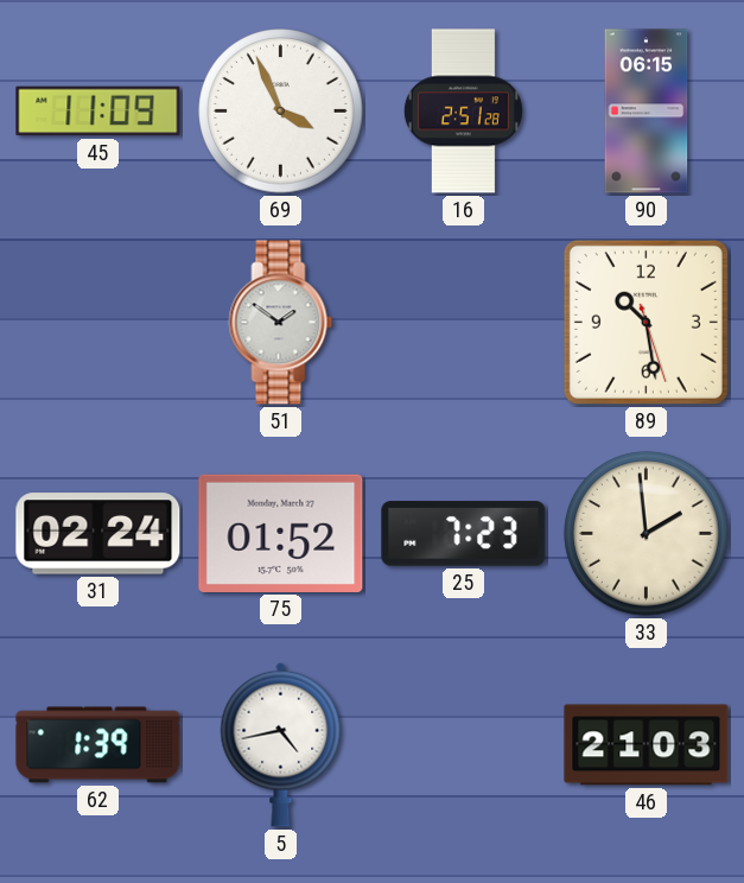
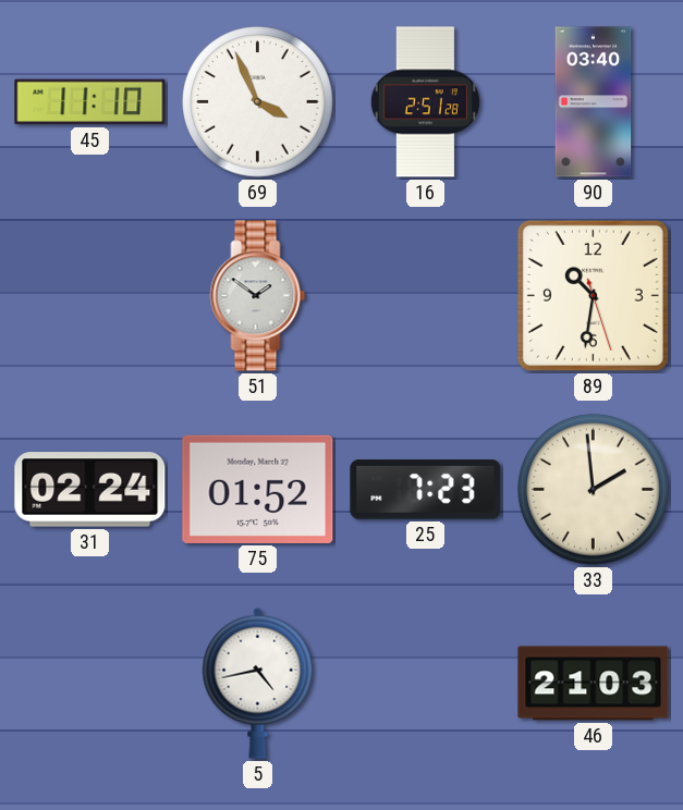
45: 11:09 -> 11:10
90: 06:15 -> 03:40
89: 10:28 -> 10:31
62: 1:39 -> none
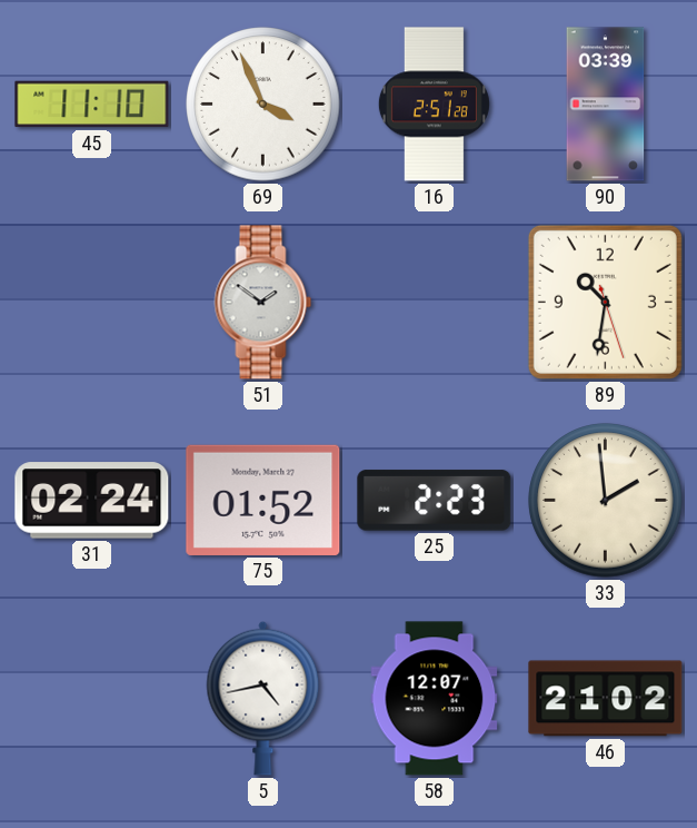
90: 03:40 -> 03:39
25: 7:23 -> 2:23
58: none -> 12:07
46: 21:03 -> 21:02
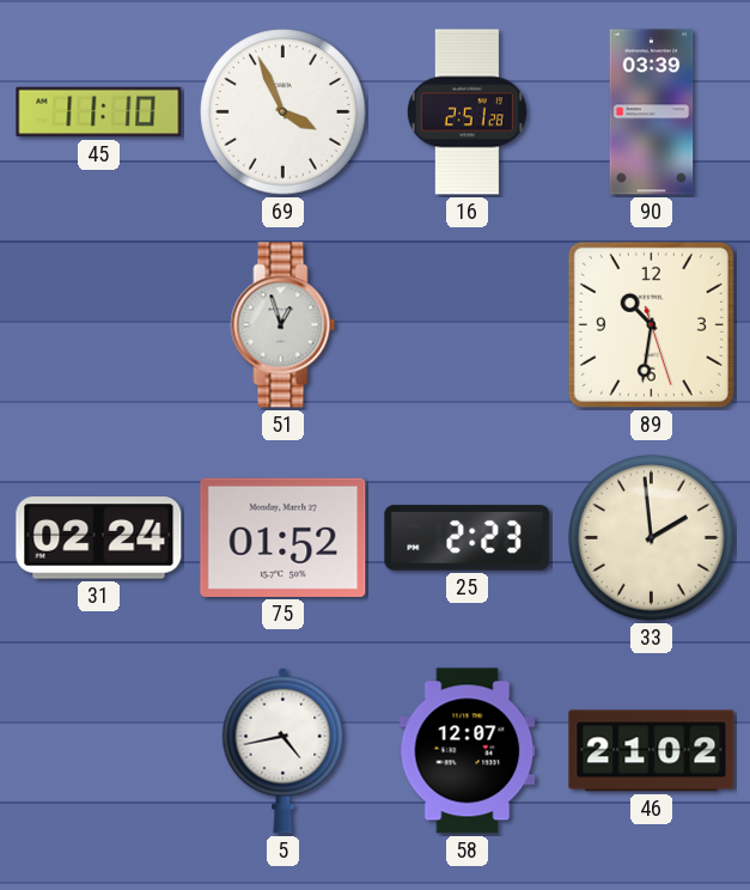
51: 1:51 -> 12:57
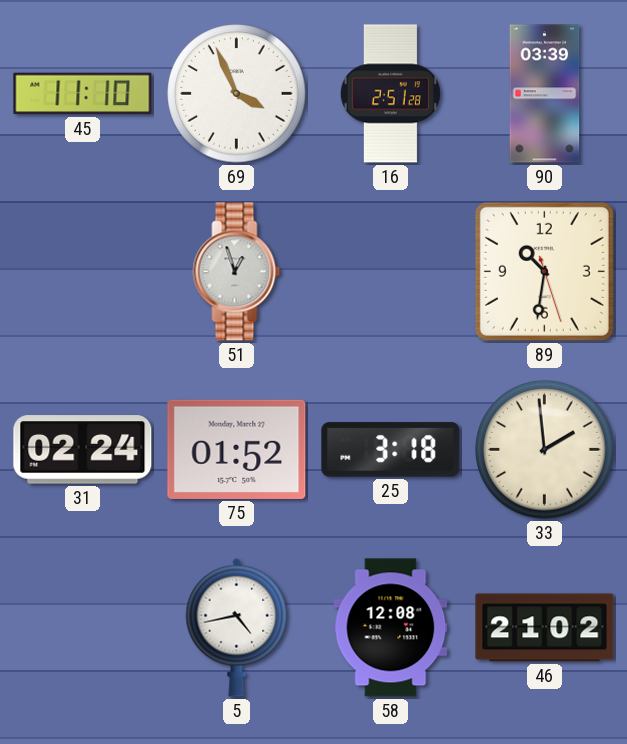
25: 2:23 -> 3:18
58: 12:07 -> 12:08
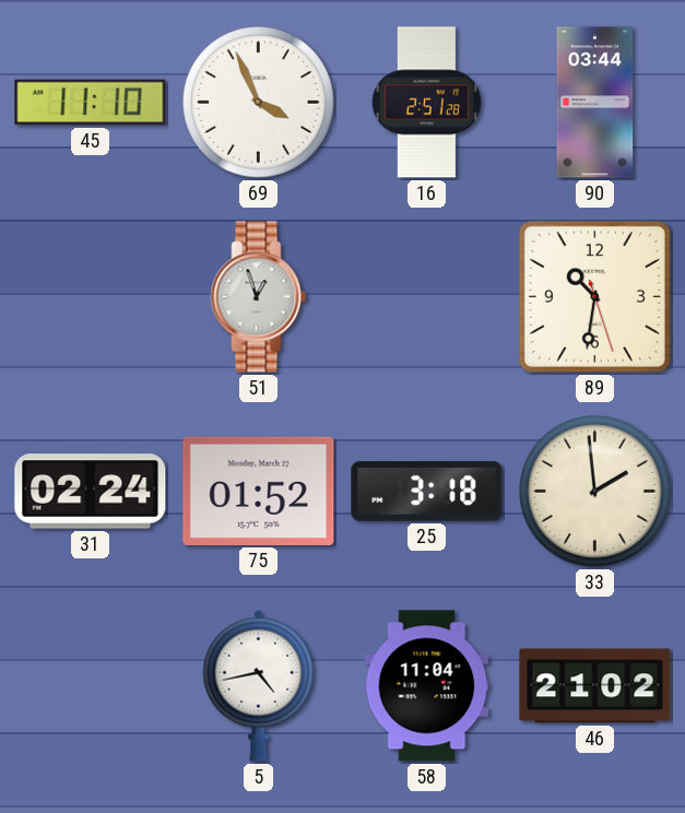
90: 03:39 -> 03:44
58: 12:08 -> 11:04
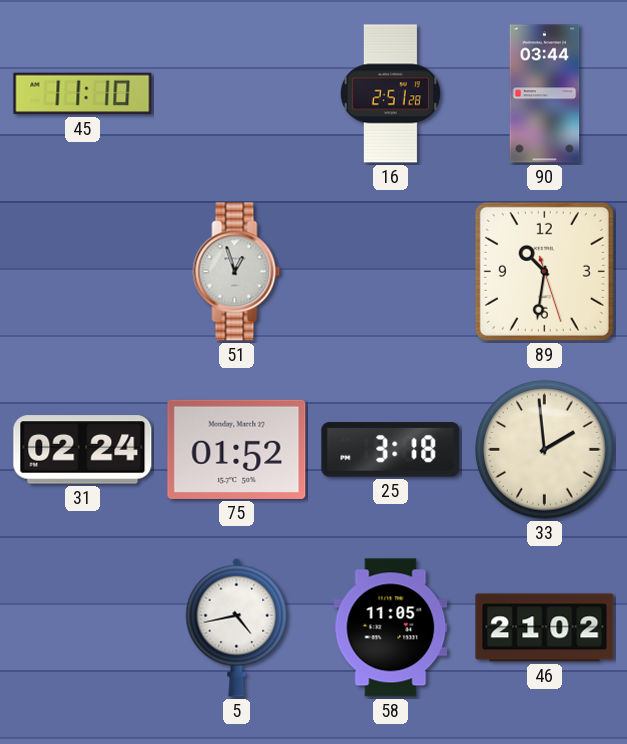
69: 3:56 -> none
58: 11:04 -> 11:05
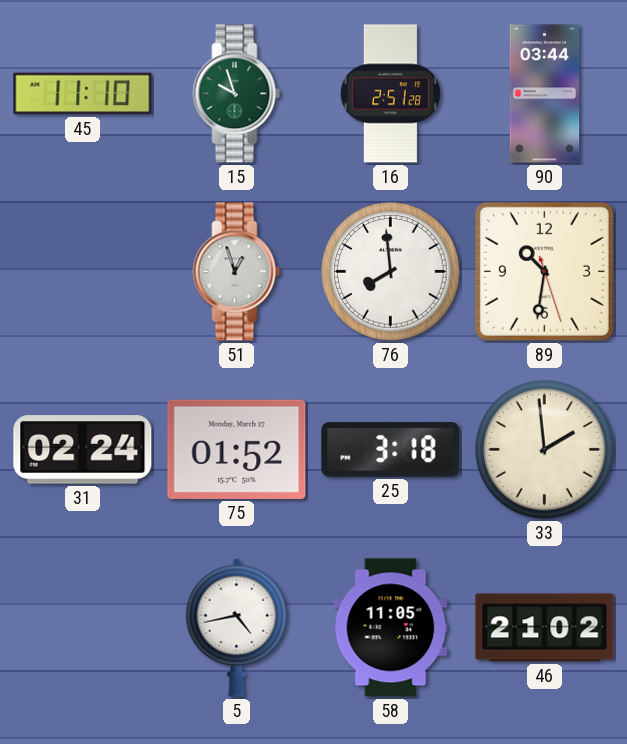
15: none -> 9:57
76: none -> 7:59
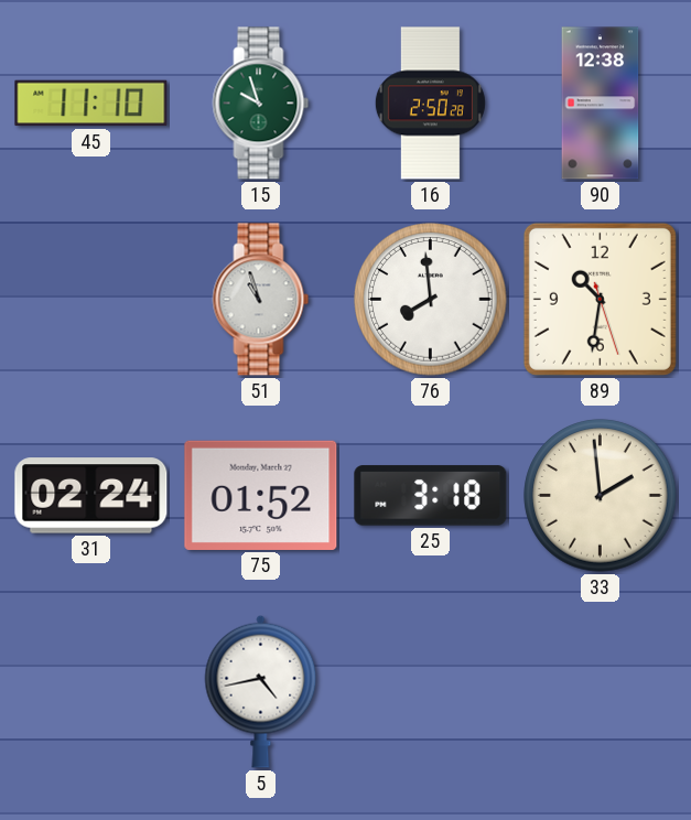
16: 2:51 -> 2:50
90: 03:44 -> 12:38
51: 12:57 -> 10:57
58: 11:05 -> none
46: 21:02 -> none
